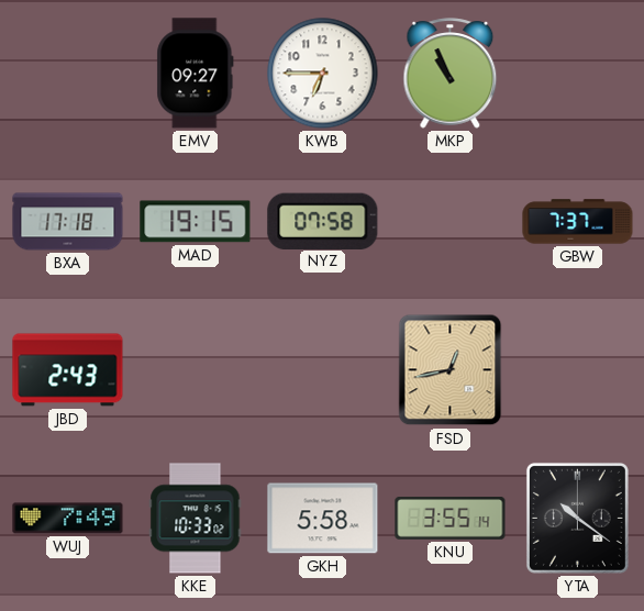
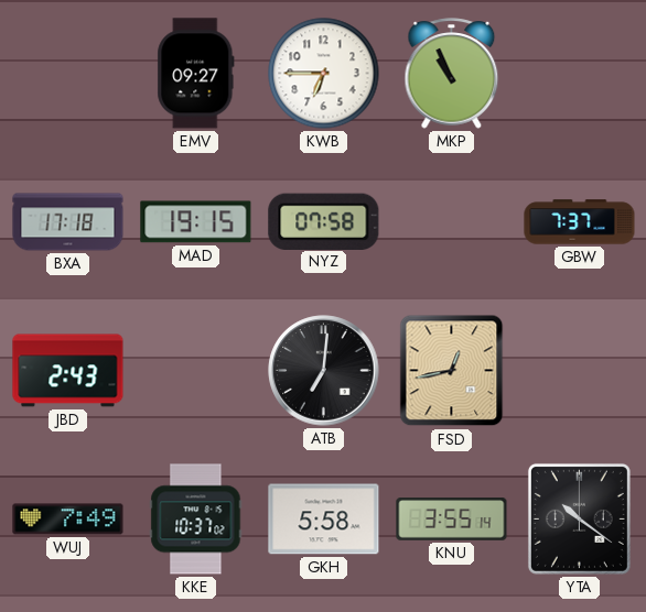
ATB: none -> 7:01
KKE: 10:33 -> 10:37
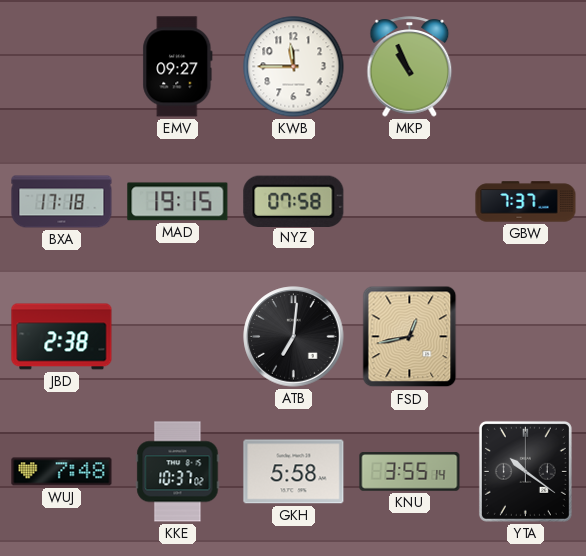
KWB: 6:45 -> 11:45
JBD: 2:43 -> 2:38
WUJ: 7:49 -> 7:48
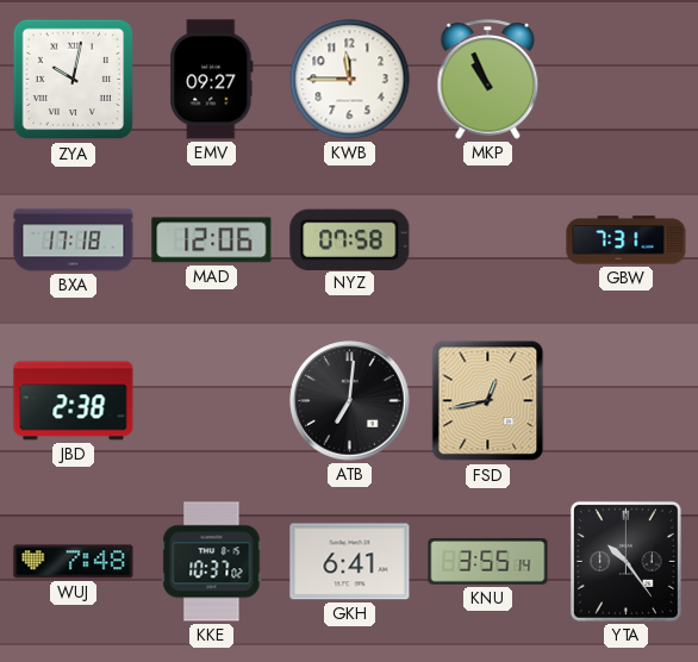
ZYA: none -> 10:02
MAD: 19:15 -> 12:06
GBW: 7:37 -> 7:31
GKH: 5:58 -> 6:41
YTA: 10:21 -> 10:24
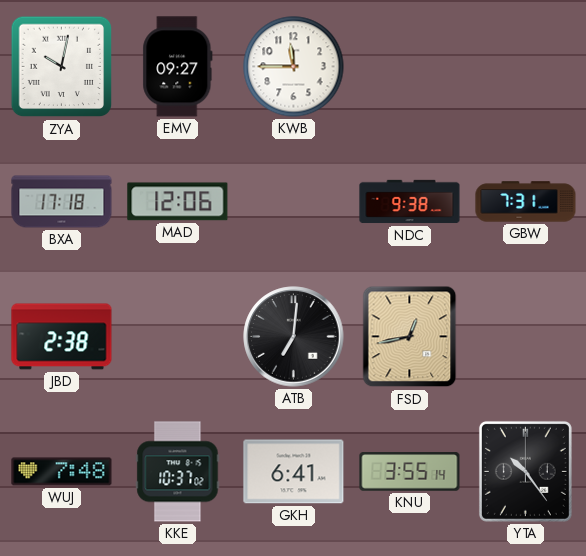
MKP: 10:56 -> none
NYZ: 07:58 -> none
NDC: none -> 9:38
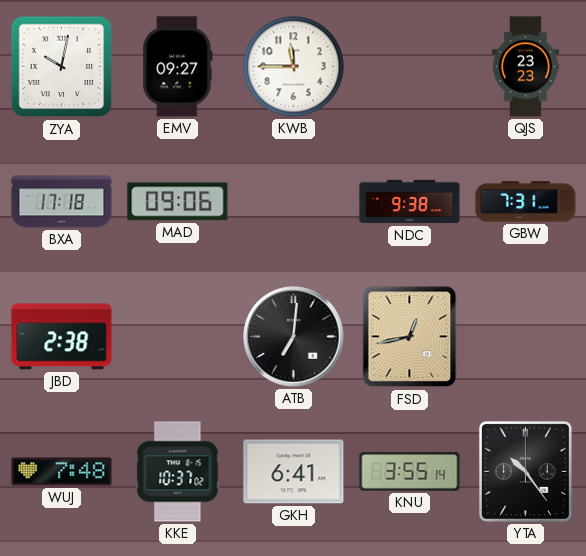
QJS: none -> 23:23
MAD: 12:06 -> 09:06
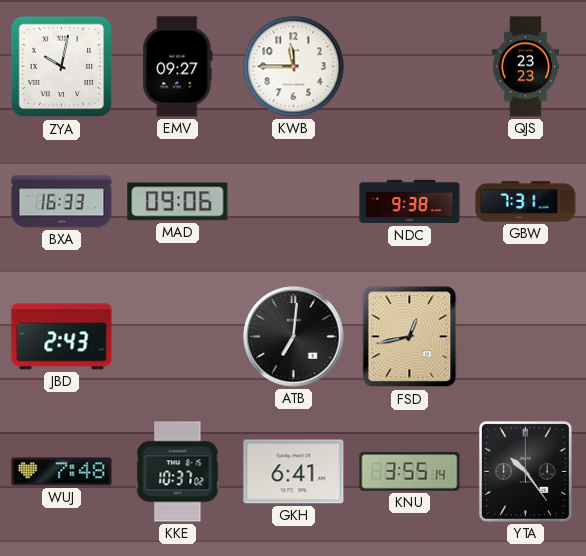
BXA: 17:18 -> 16:33
JBD: 2:38 -> 2:43
